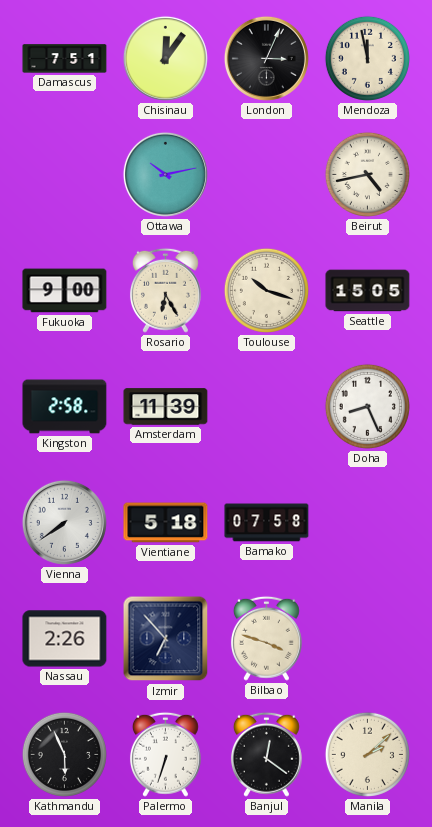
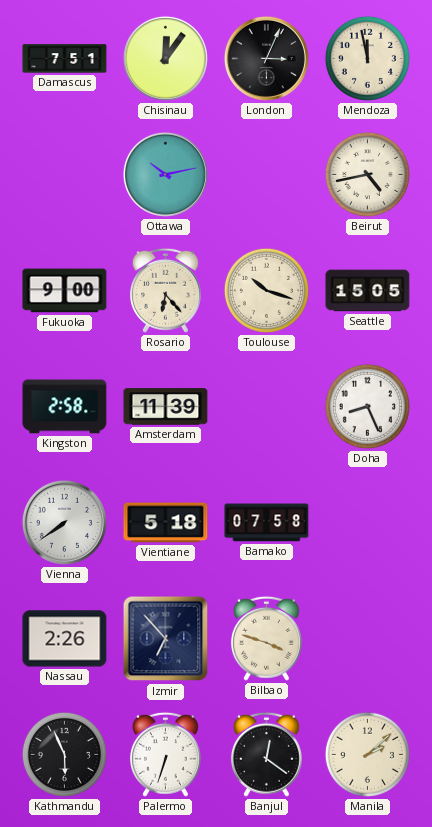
Rosario: 6:25 -> 6:23
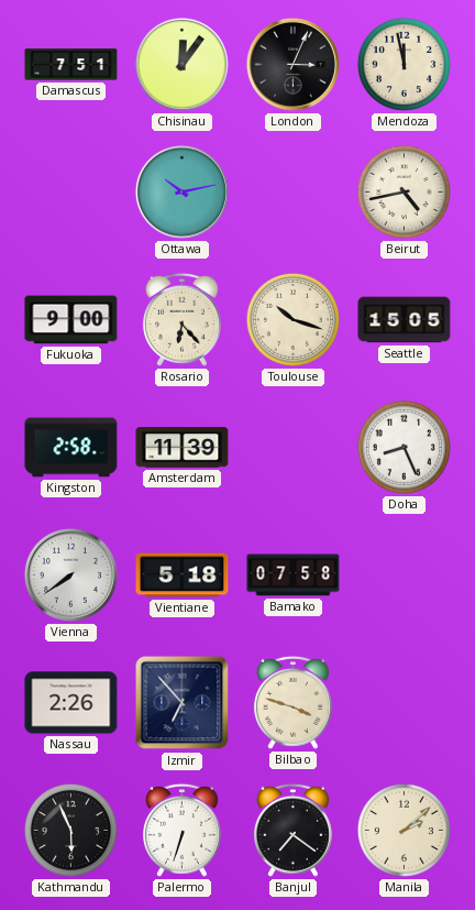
Banjul: 12:21 -> 7:21
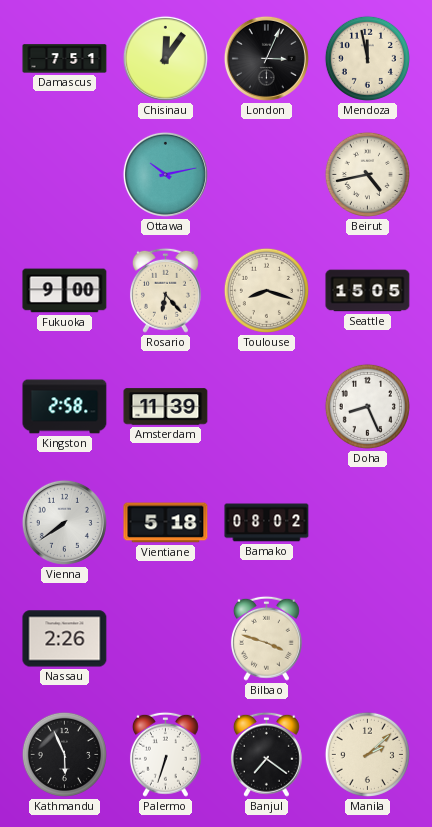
Toulouse: 10:18 -> 8:18
Bamako: 07:58 -> 08:02
Izmir: 6:53 -> none
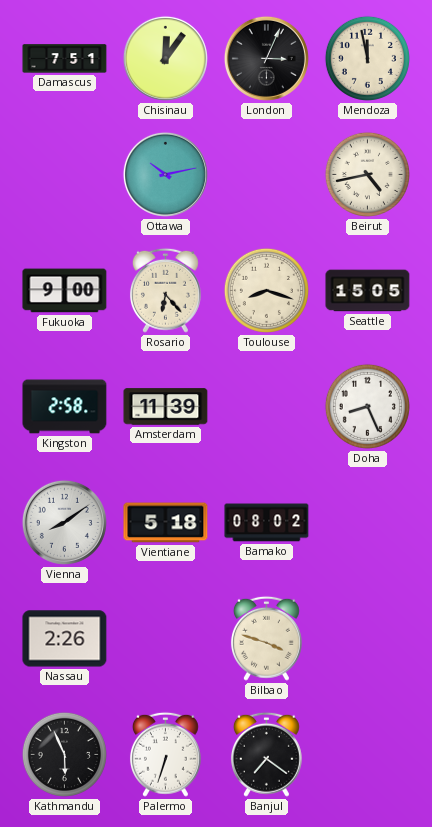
Vienna: 7:39 -> 8:09
Manila: 2:08 -> none
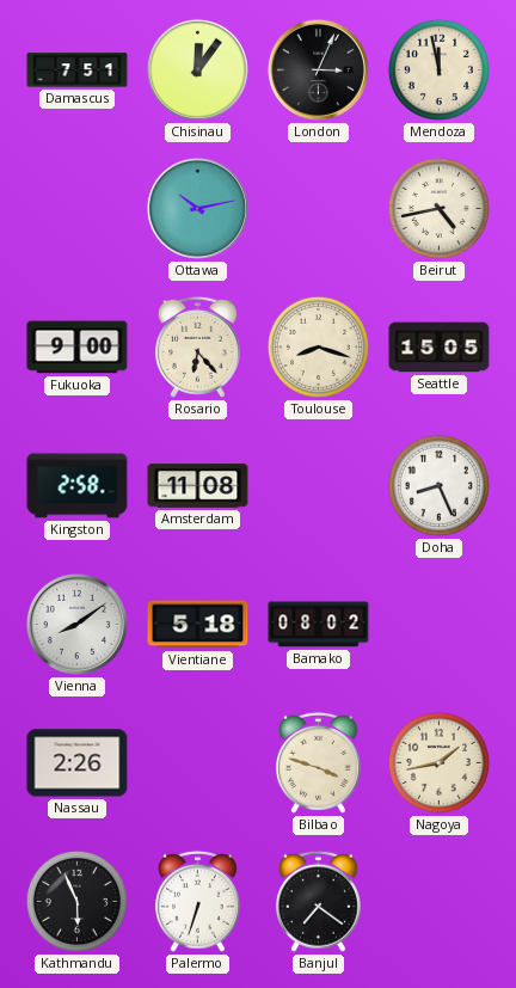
Amsterdam: 11:39 -> 11:08
Nagoya: none -> 1:43
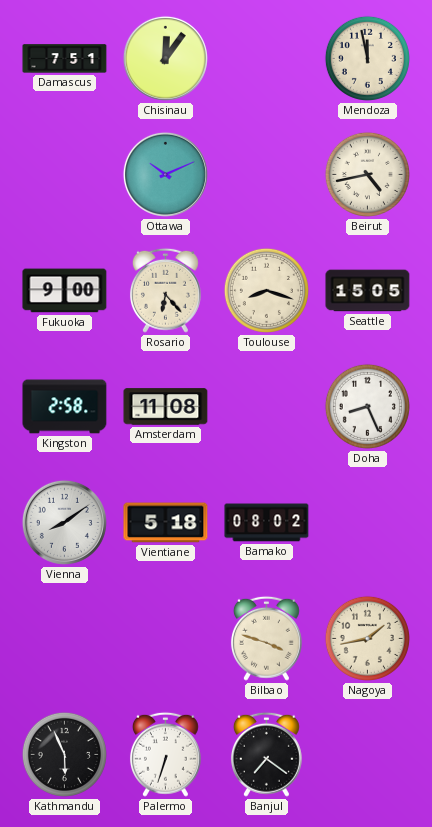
London: 3:04 -> none
Ottawa: 10:13 -> 10:11
Nassau: 2:26 -> none
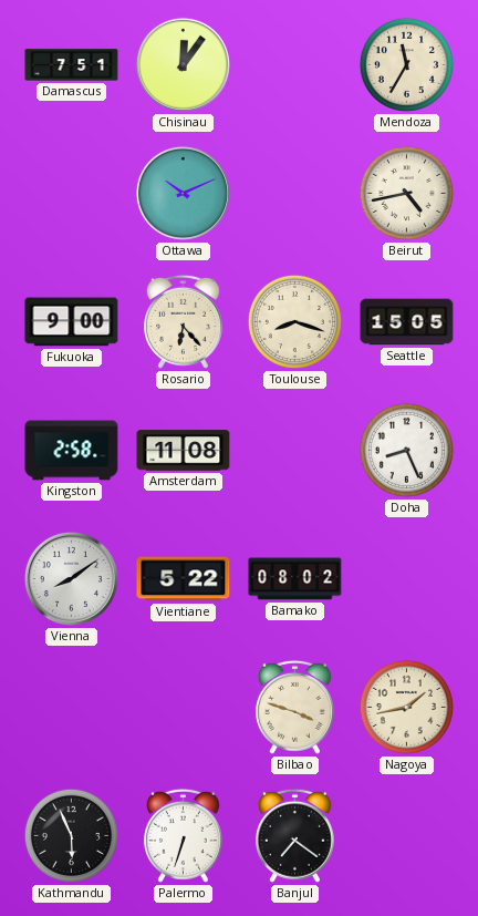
Mendoza: 11:58 -> 11:35
Vientiane: 5:18 -> 5:22
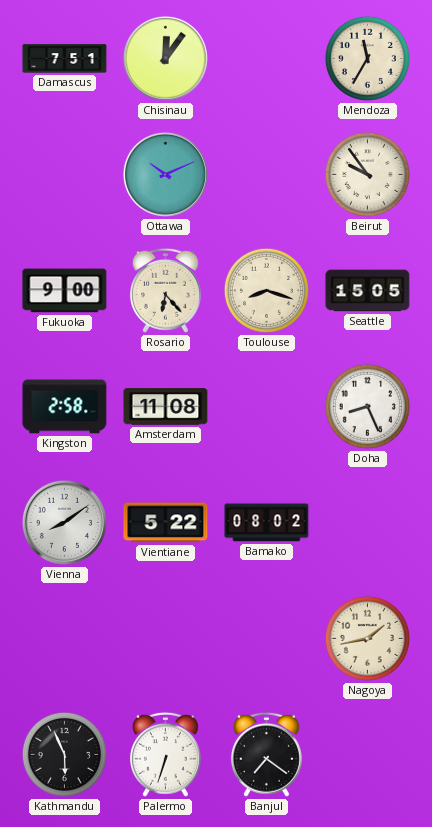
Beirut: 4:43 -> 9:54
Bilbao: 3:48 -> none
